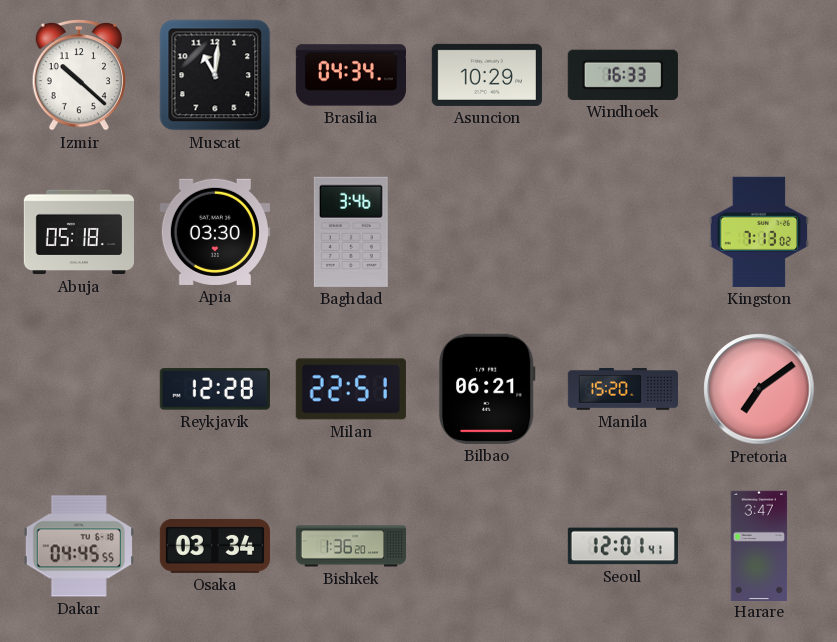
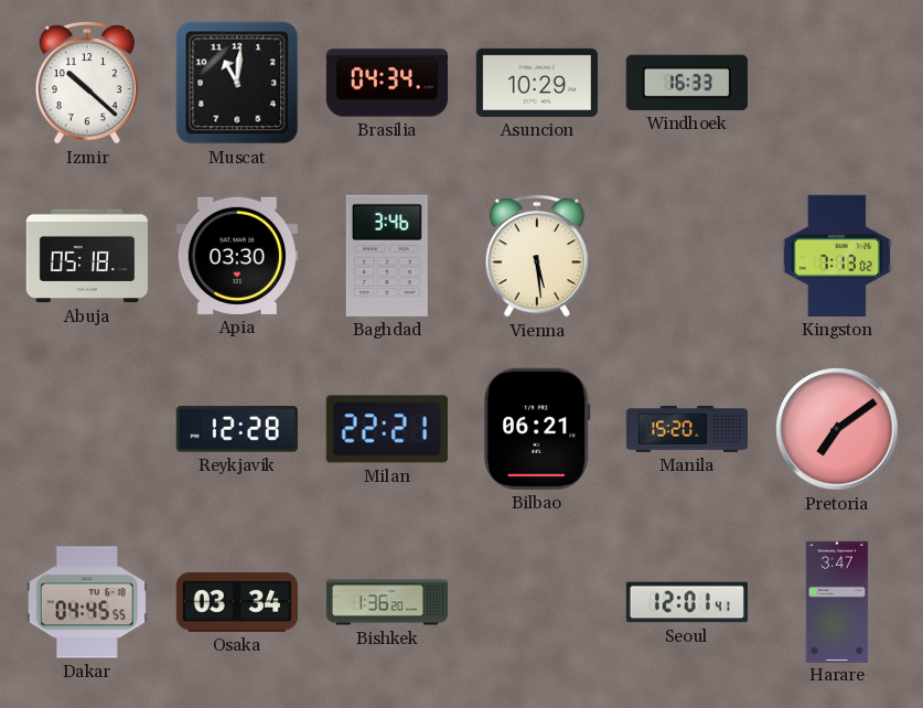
Vienna: none -> 5:29
Milan: 22:51 -> 22:21
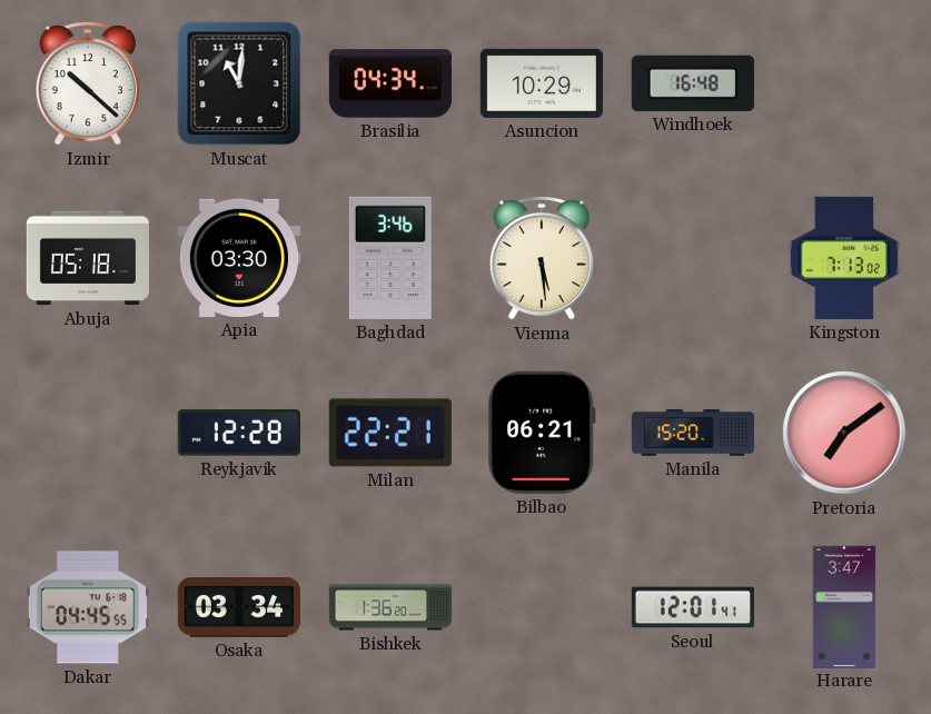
Windhoek: 16:33 -> 16:48
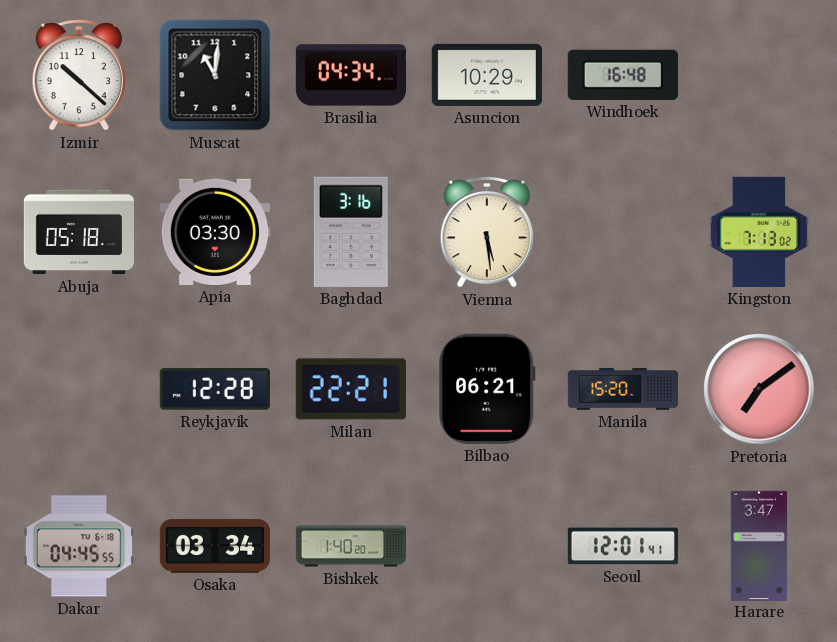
Baghdad: 3:46 -> 3:16
Bishkek: 1:36 -> 1:40
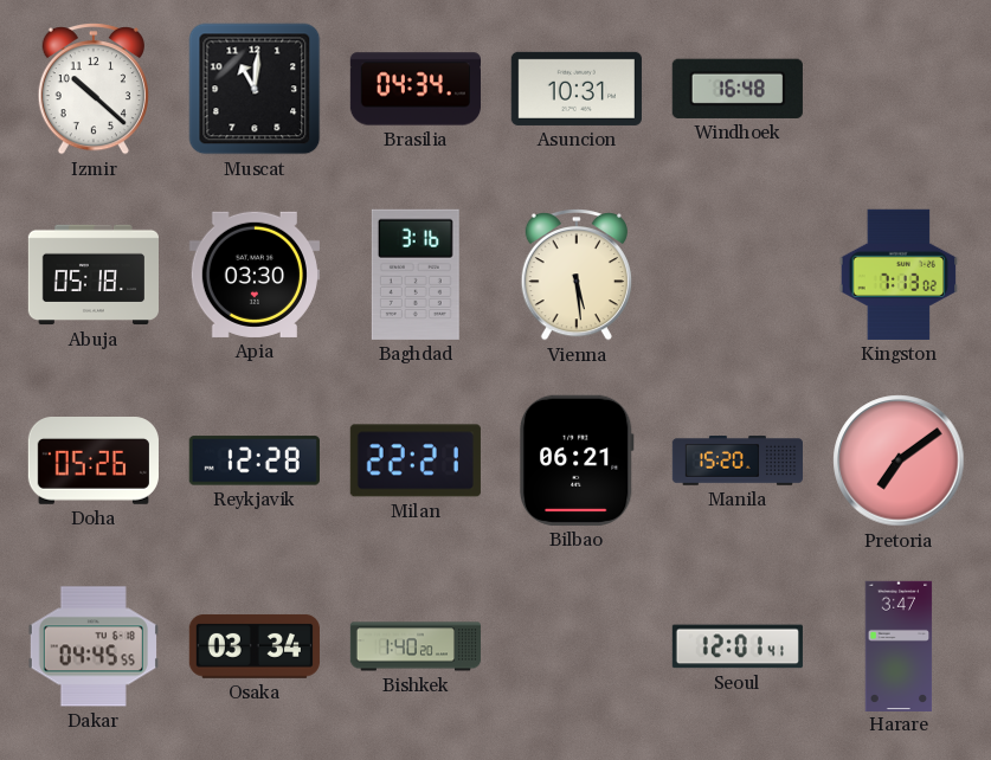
Asuncion: 10:29 -> 10:31
Doha: none -> 05:26
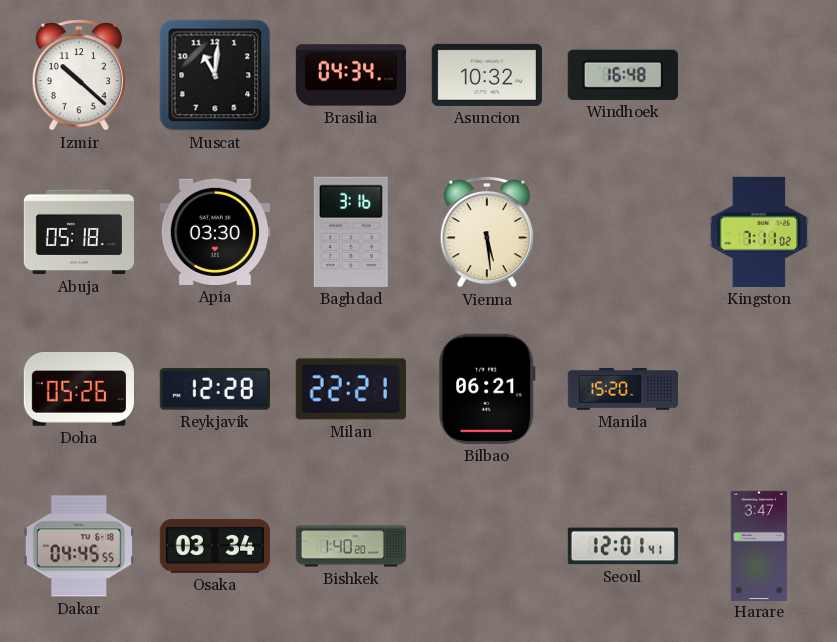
Asuncion: 10:31 -> 10:32
Kingston: 7:13 -> 7:11
Pretoria: 7:09 -> none
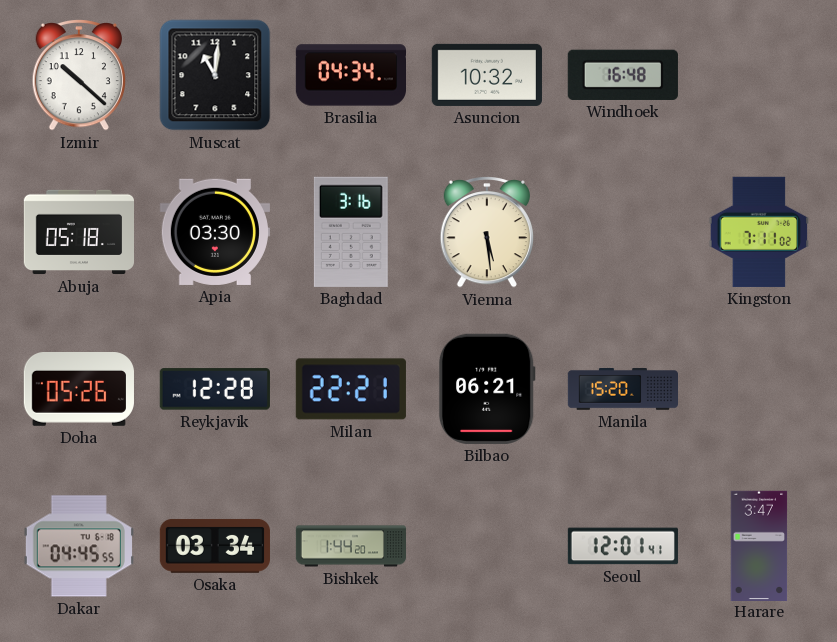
Bishkek: 1:40 -> 1:44
